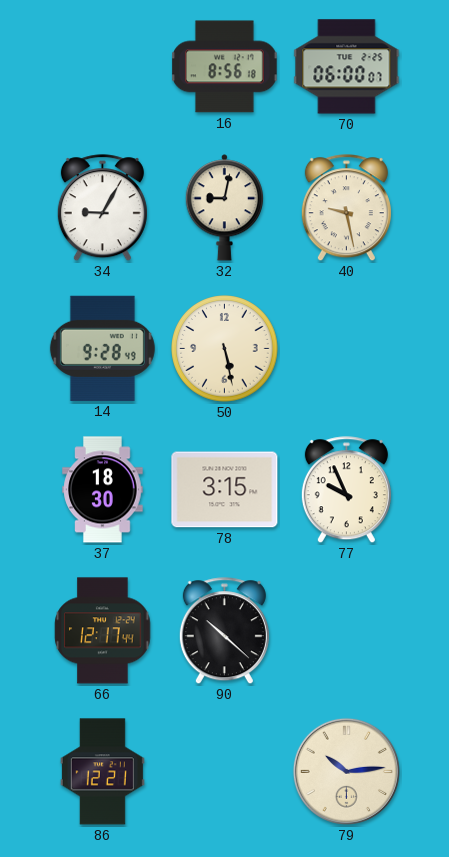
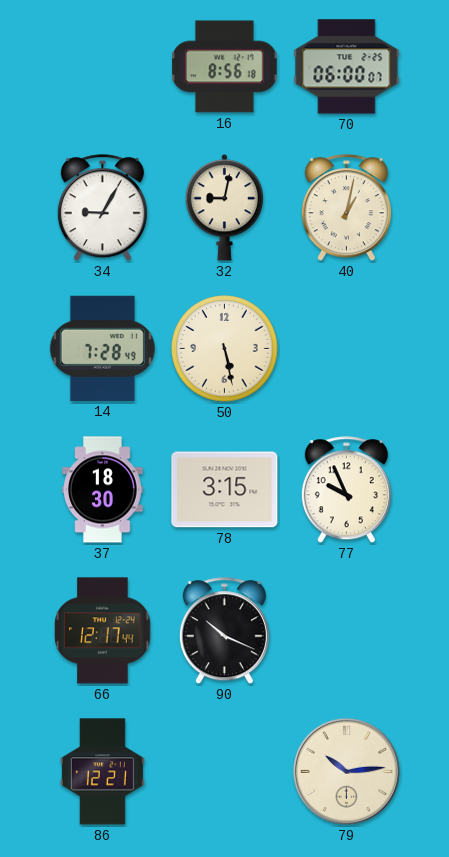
40: 9:28 -> 1:02
14: 9:28 -> 7:28
90: 10:22 -> 10:19
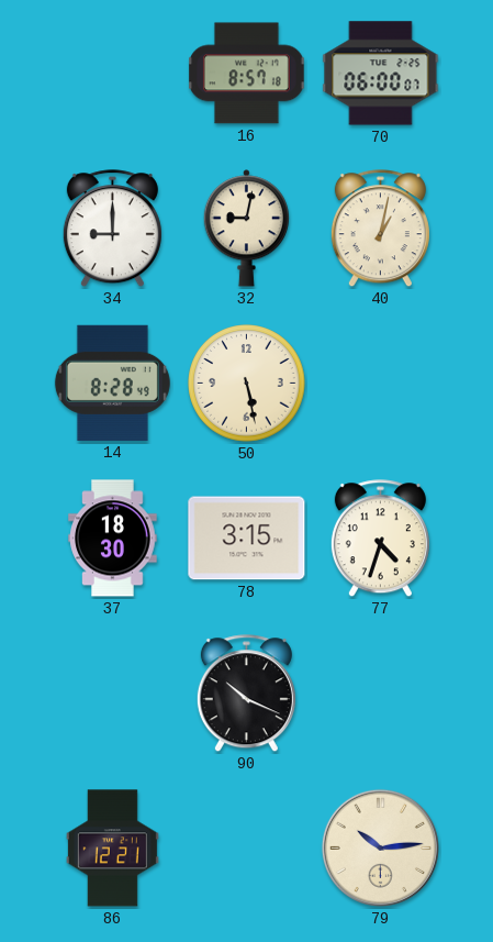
16: 8:56 -> 8:57
34: 9:05 -> 9:00
14: 7:28 -> 8:28
77: 9:56 -> 4:33
66: 12:17 -> none
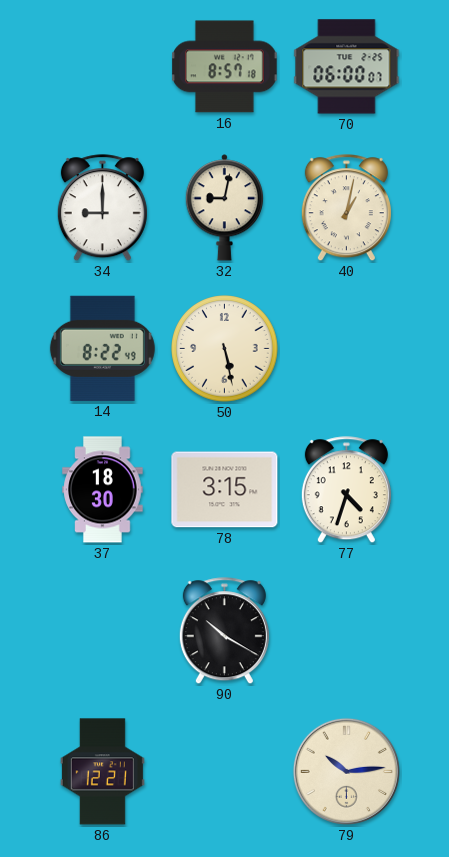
14: 8:28 -> 8:22
90: 10:19 -> 10:20
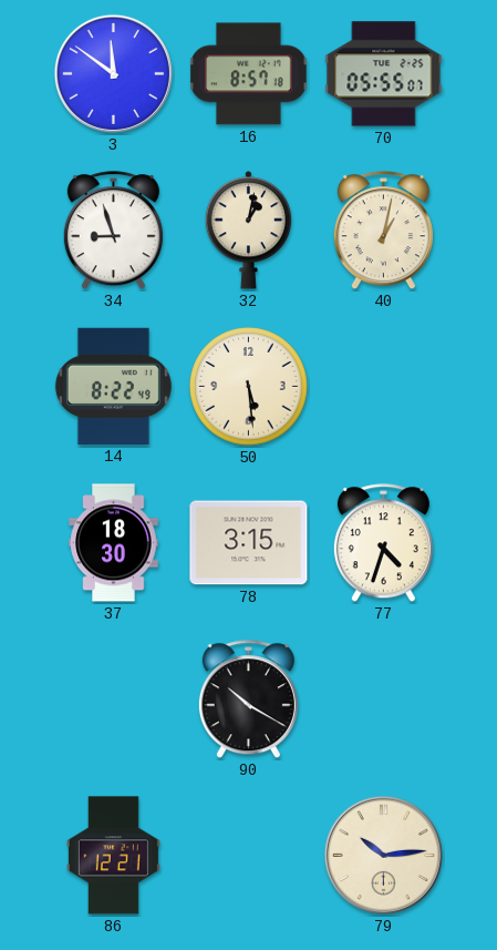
3: none -> 11:51
70: 06:00 -> 05:55
34: 9:00 -> 8:57
32: 9:02 -> 1:02
50: 5:28 -> 5:29
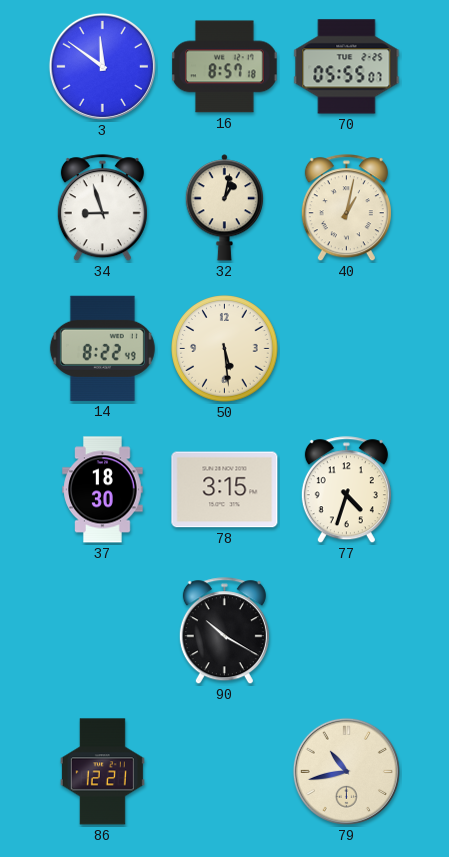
79: 10:14 -> 10:43
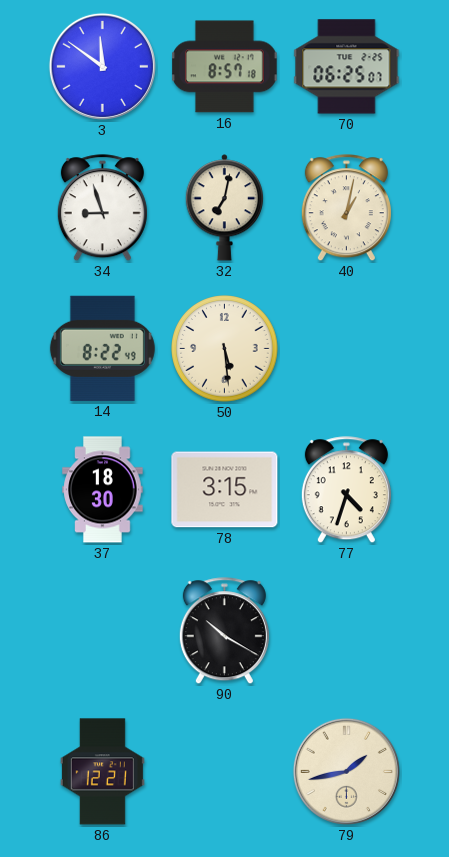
70: 05:55 -> 06:25
32: 1:02 -> 7:02
79: 10:43 -> 1:43
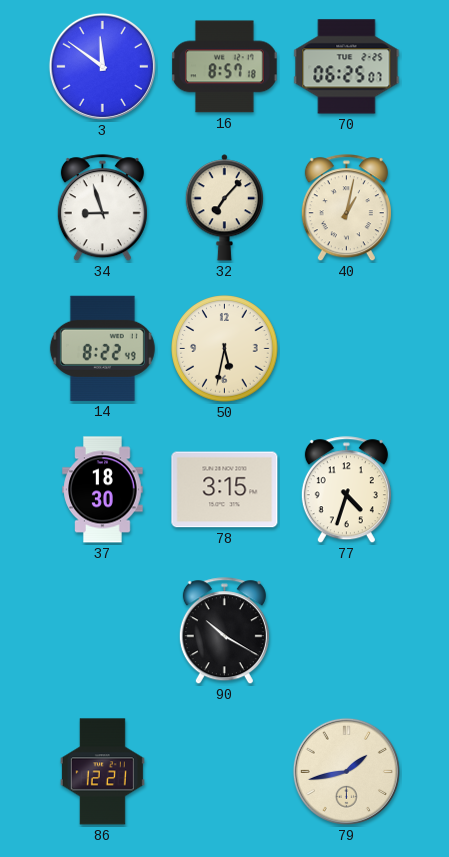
32: 7:02 -> 7:07
50: 5:29 -> 5:32
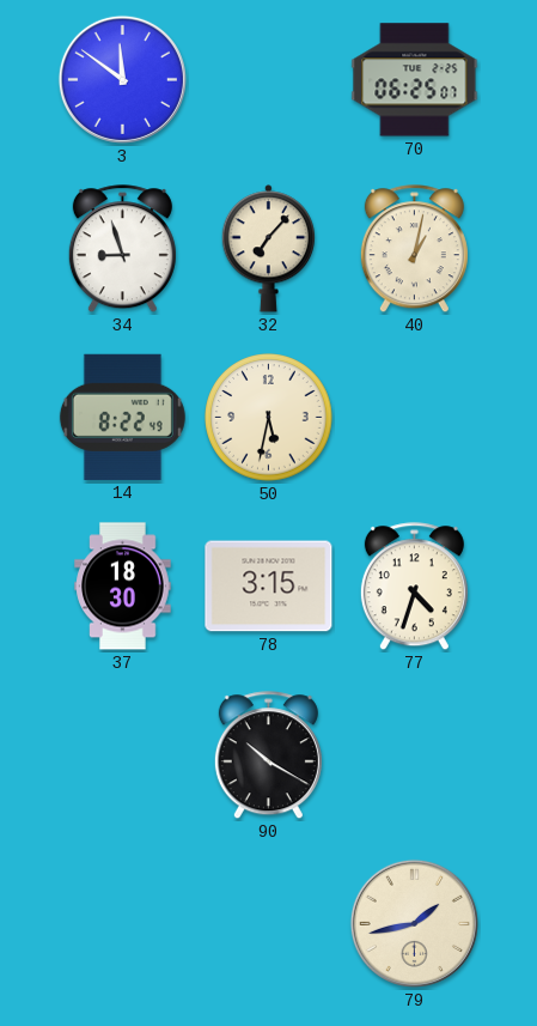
16: 8:57 -> none
86: 12:21 -> none
